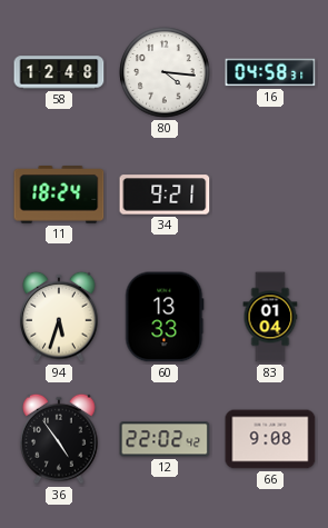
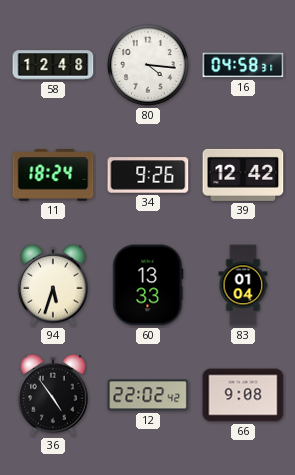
34: 9:21 -> 9:26
39: none -> 12:42
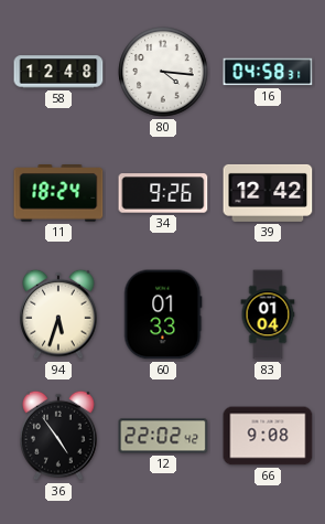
60: 13:33 -> 01:33
